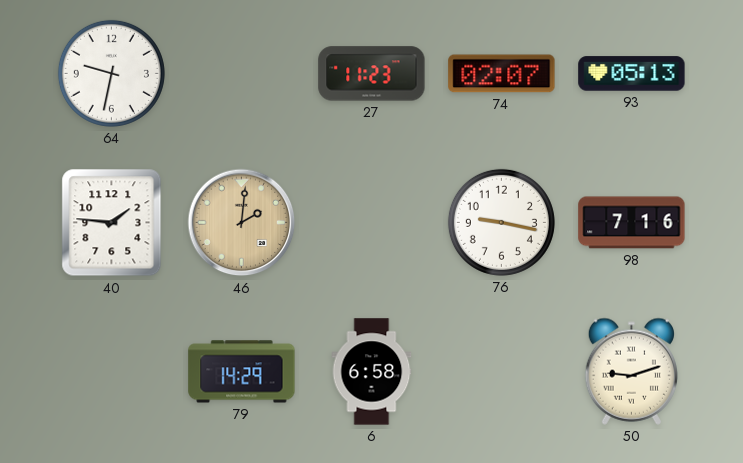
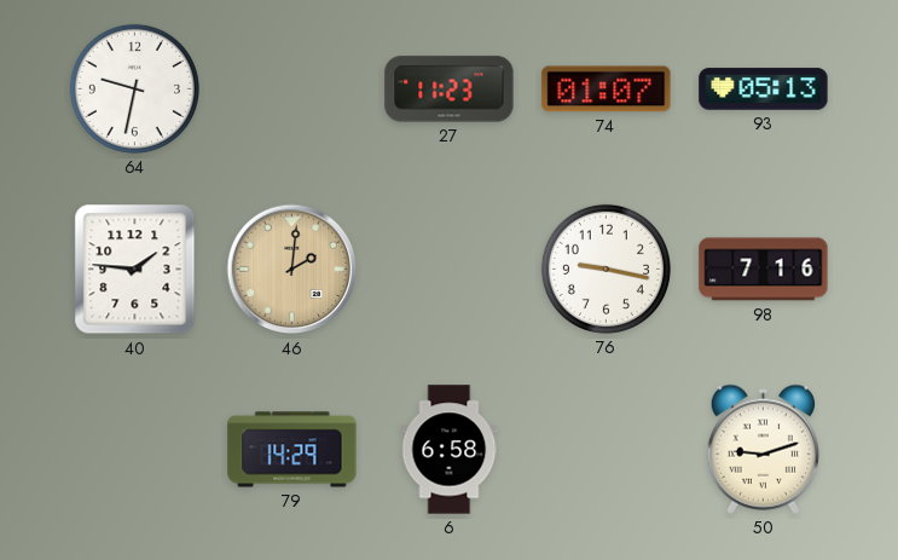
74: 02:07 -> 01:07
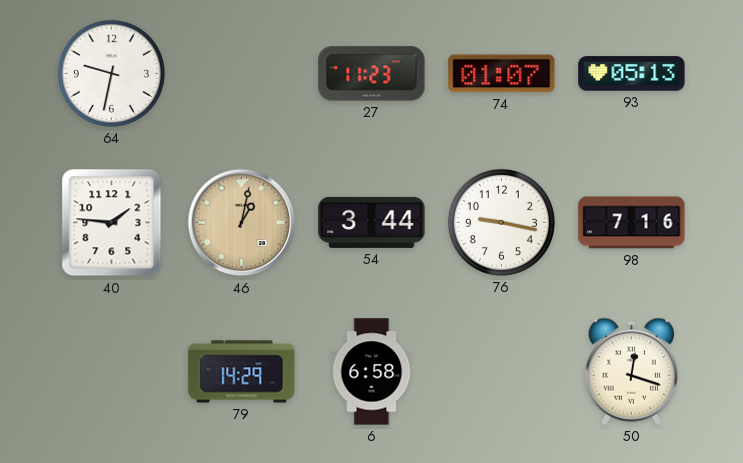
46: 2:01 -> 1:02
54: none -> 3:44
50: 9:12 -> 12:18
